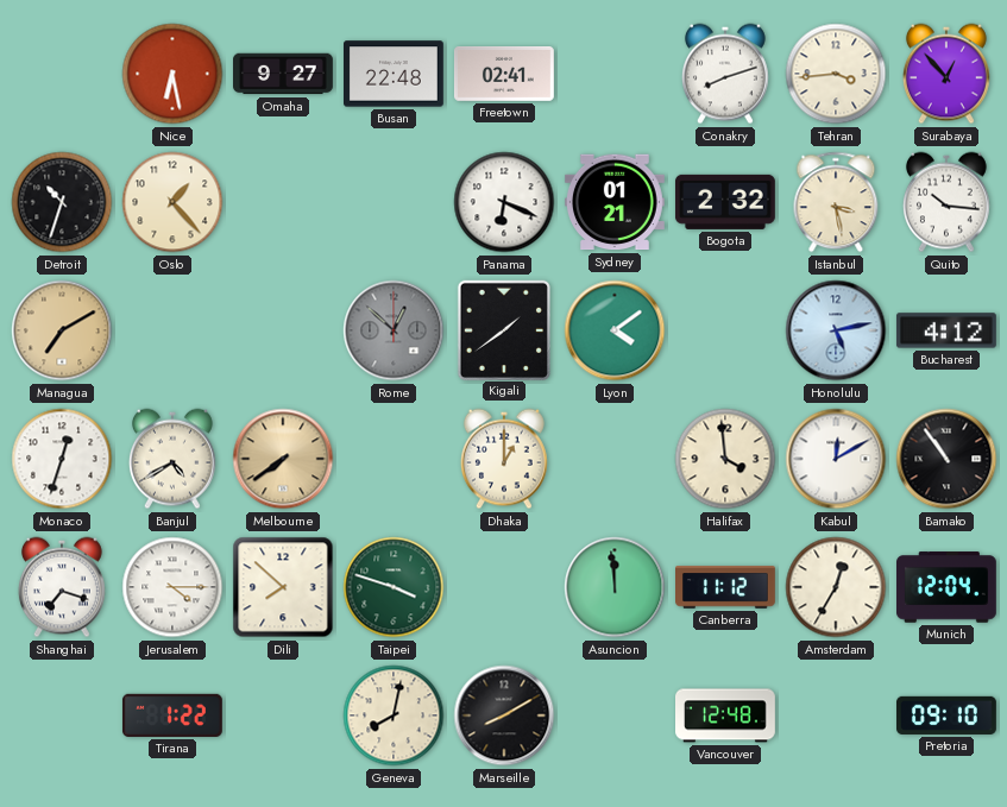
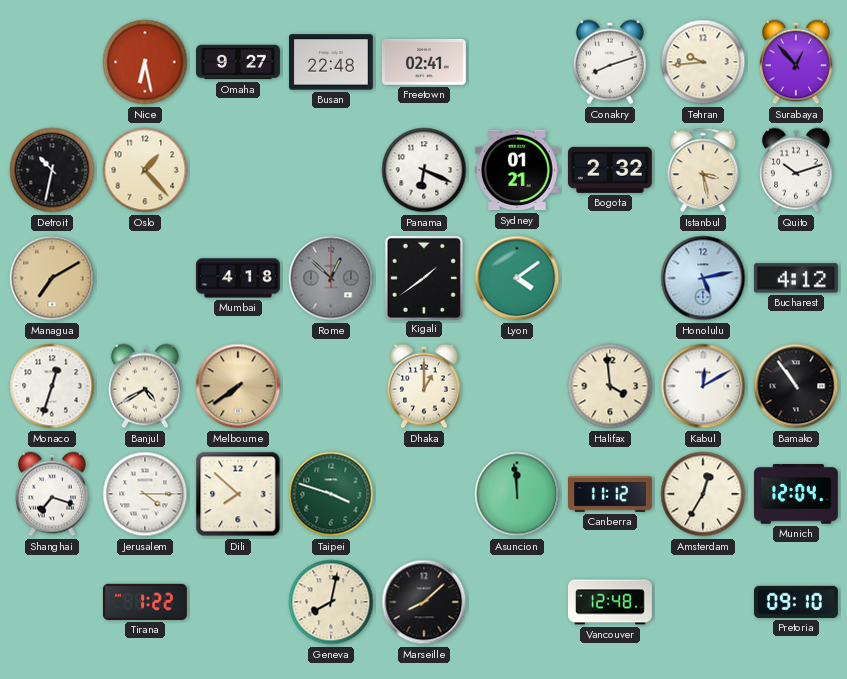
Tehran: 3:44 -> 9:44
Detroit: 10:33 -> 10:32
Quito: 10:16 -> 10:12
Mumbai: none -> 4:18
Marseille: 8:10 -> 8:08
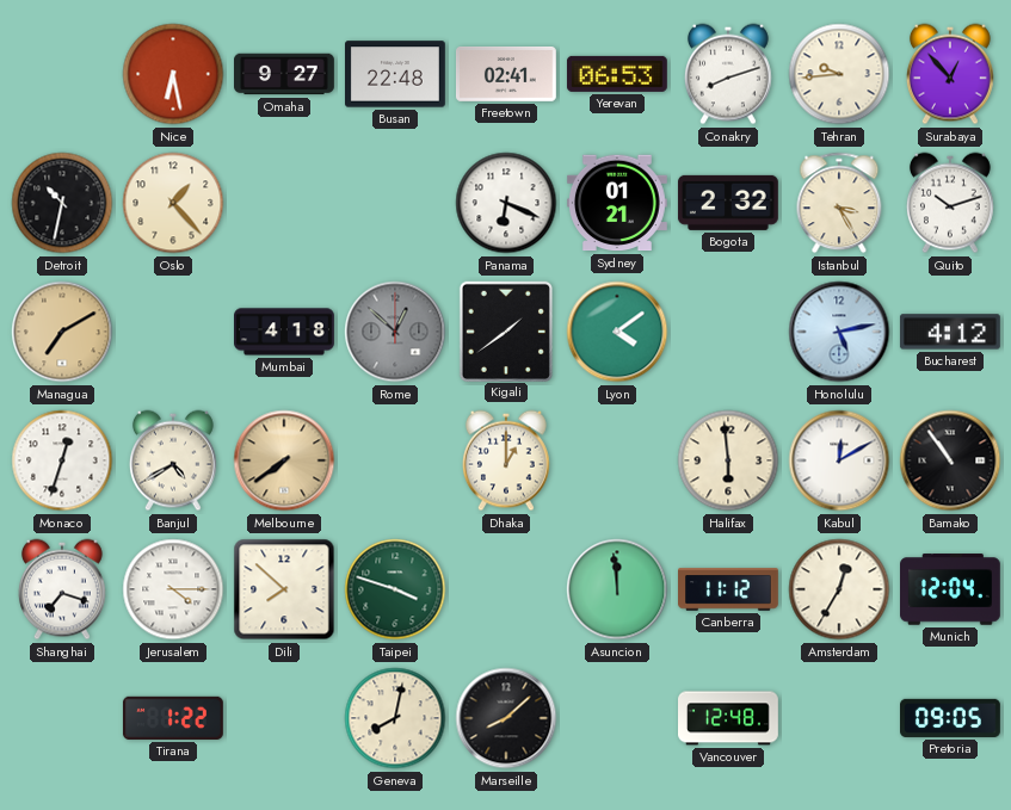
Yerevan: none -> 06:53
Istanbul: 3:28 -> 3:25
Halifax: 3:59 -> 5:59
Pretoria: 09:10 -> 09:05
